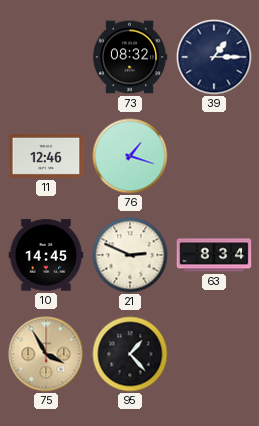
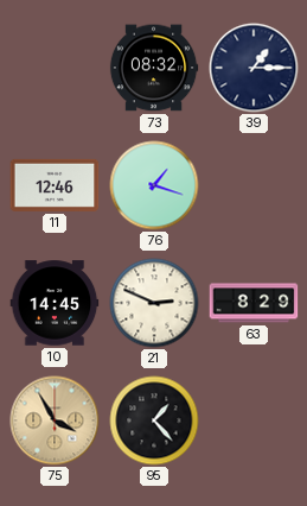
63: 8:34 -> 8:29
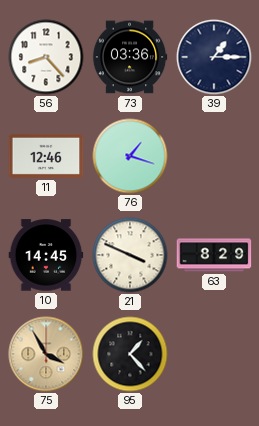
56: none -> 8:23
73: 08:32 -> 03:36
21: 2:49 -> 3:49
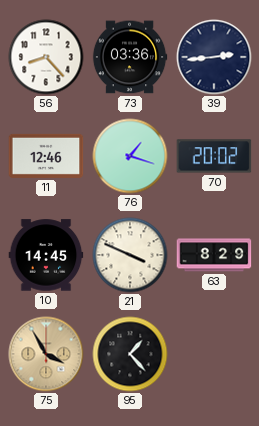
39: 1:15 -> 2:44
70: none -> 20:02
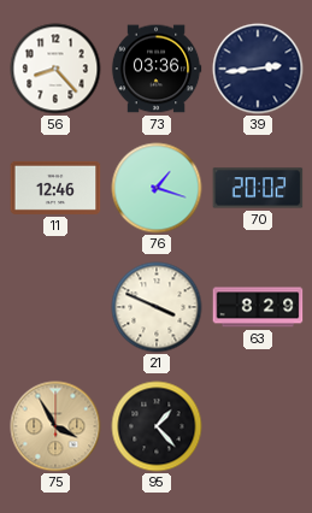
10: 14:45 -> none
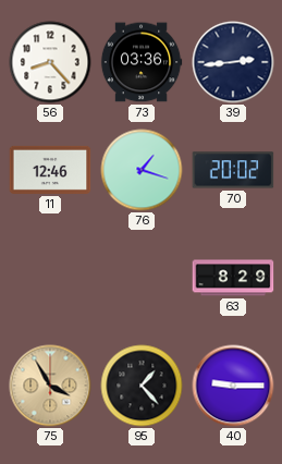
21: 3:49 -> none
40: none -> 9:15
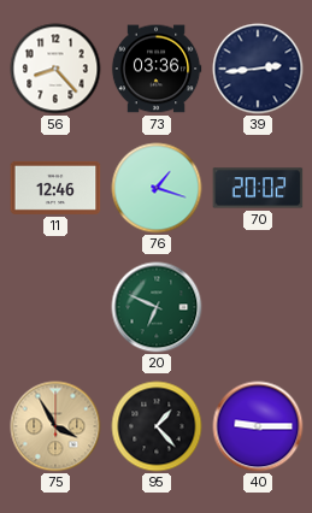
20: none -> 6:49
63: 8:29 -> none
